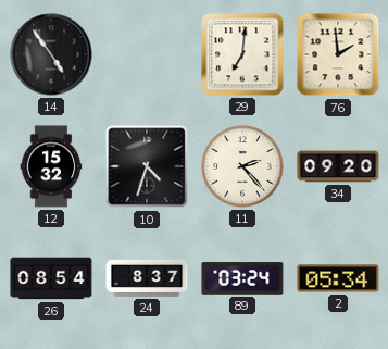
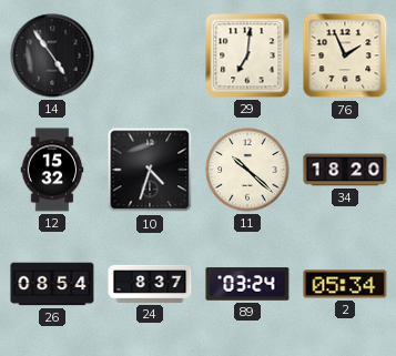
76: 1:59 -> 1:56
11: 2:23 -> 10:22
34: 09:20 -> 18:20
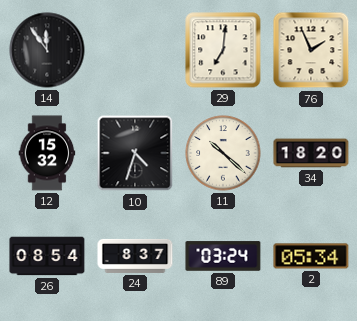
14: 4:54 -> 11:54
